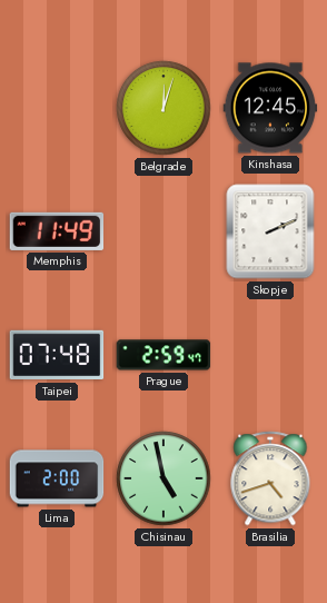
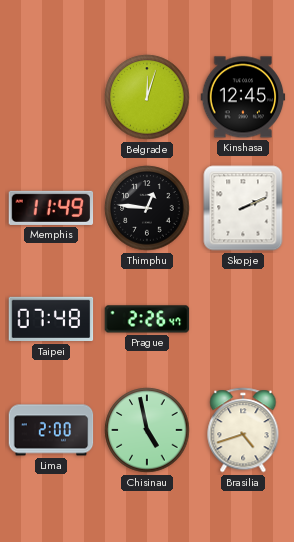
Thimphu: none -> 12:46
Prague: 2:59 -> 2:26
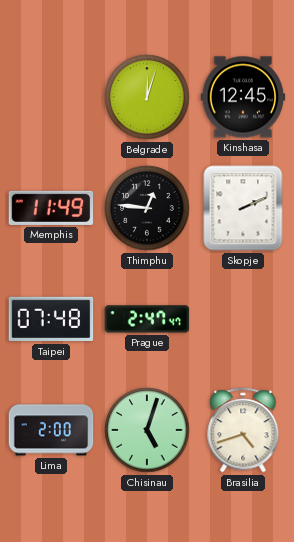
Prague: 2:26 -> 2:47
Chisinau: 4:58 -> 5:03
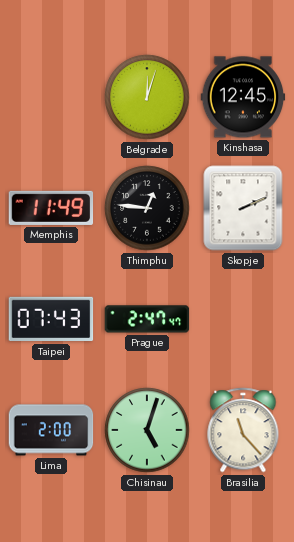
Taipei: 07:48 -> 07:43
Brasilia: 4:42 -> 11:23
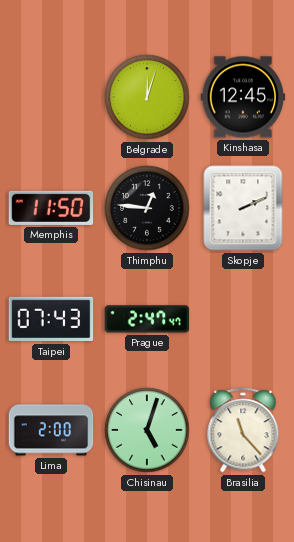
Memphis: 11:49 -> 11:50
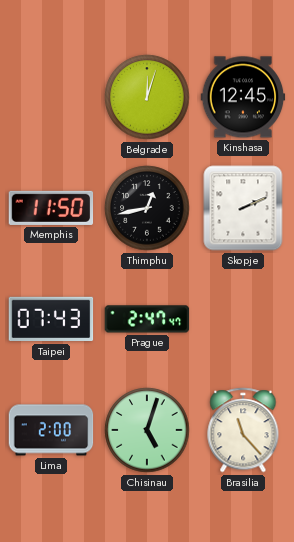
Thimphu: 12:46 -> 12:43
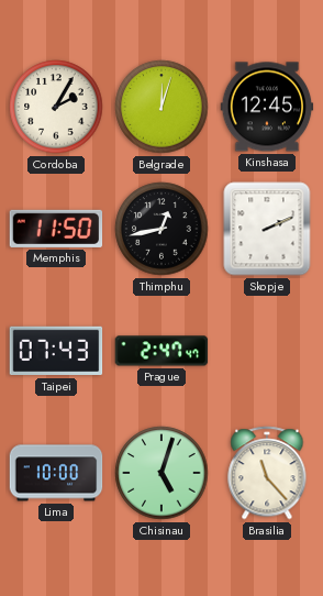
Cordoba: none -> 2:05
Lima: 2:00 -> 10:00
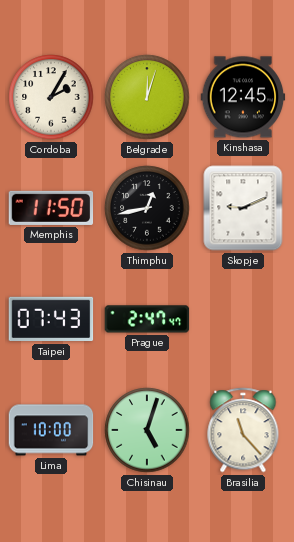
Skopje: 2:11 -> 9:11
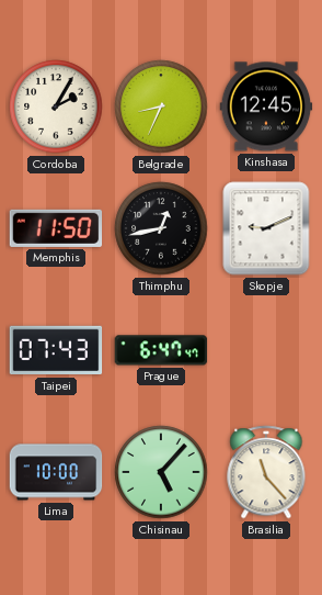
Belgrade: 12:03 -> 8:34
Prague: 2:47 -> 6:47
Chisinau: 5:03 -> 5:07
